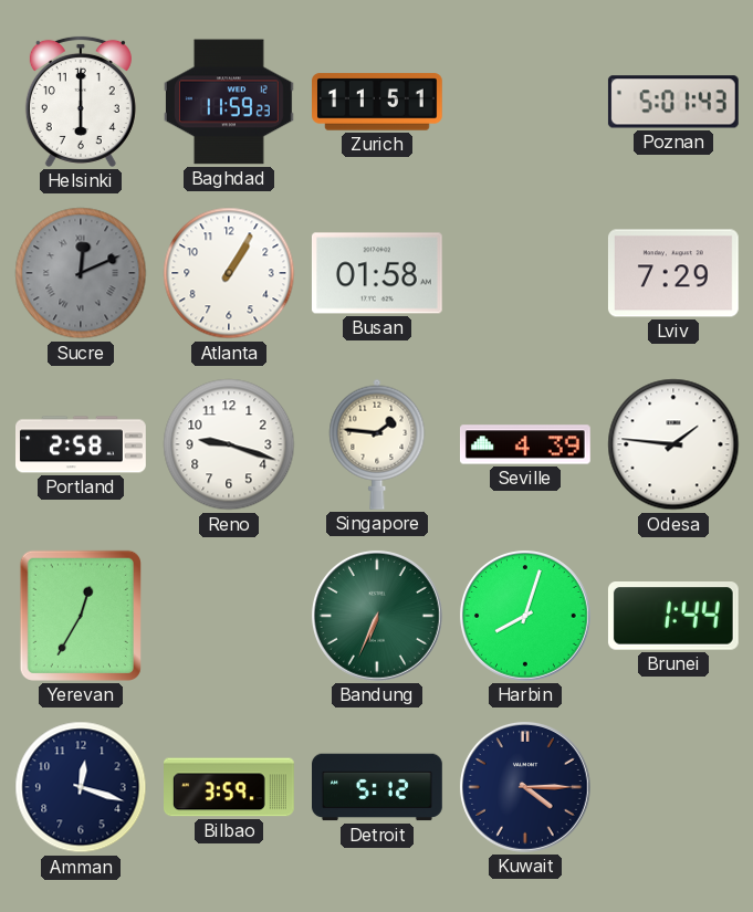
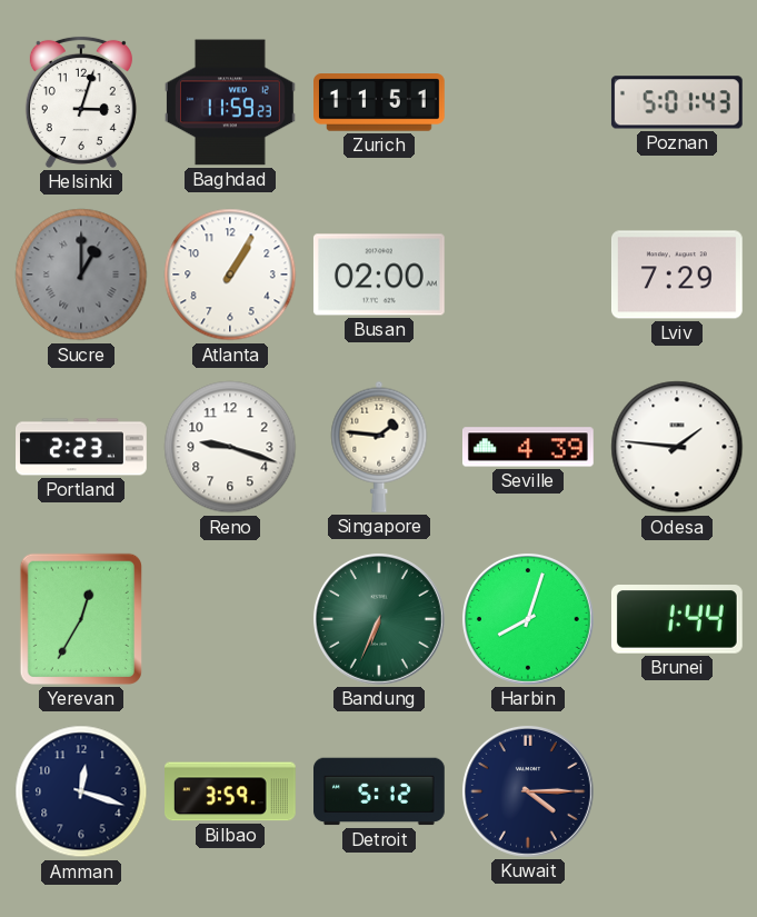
Helsinki: 6:00 -> 3:03
Sucre: 12:11 -> 1:00
Busan: 01:58 -> 02:00
Portland: 2:58 -> 2:23
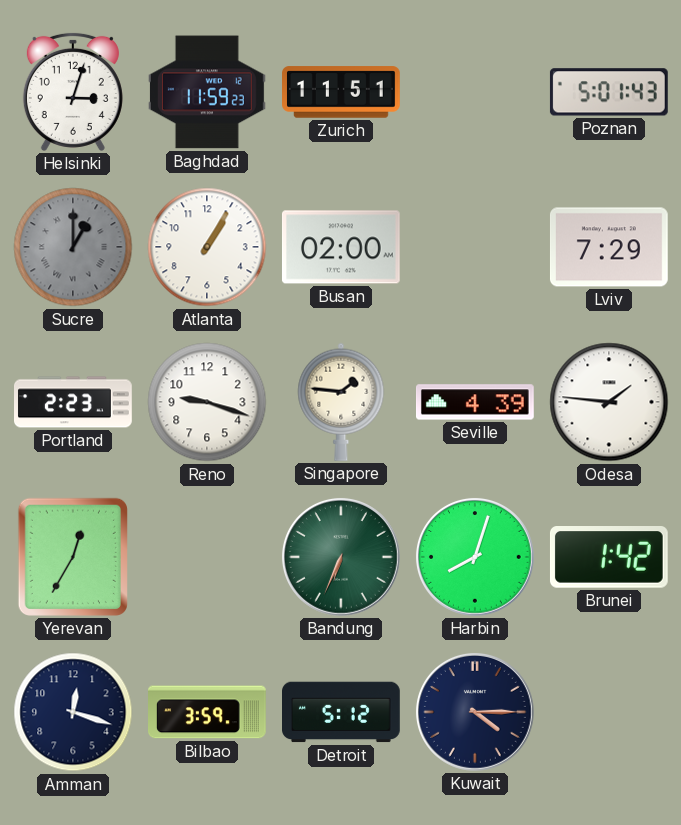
Brunei: 1:44 -> 1:42
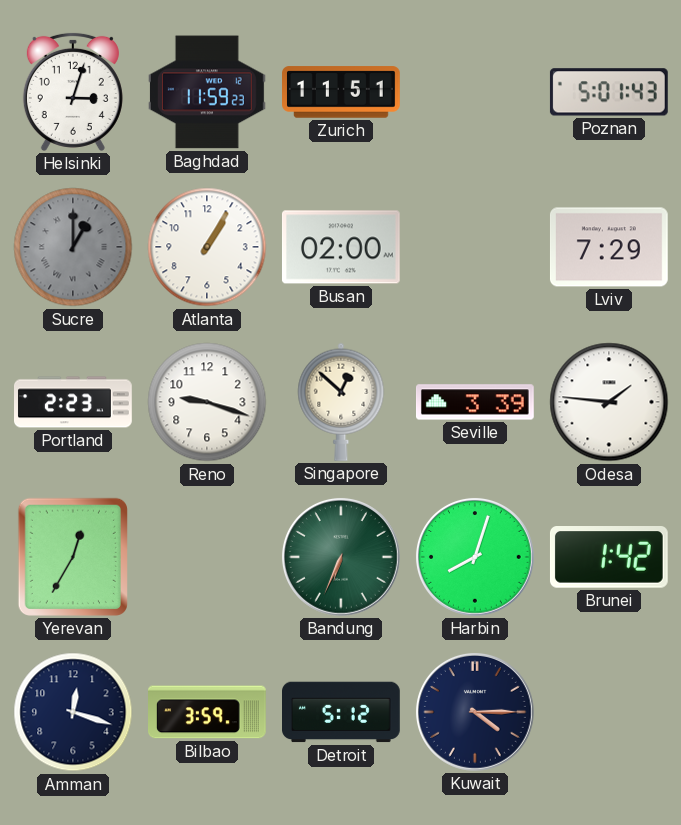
Singapore: 1:46 -> 12:52
Seville: 4:39 -> 3:39
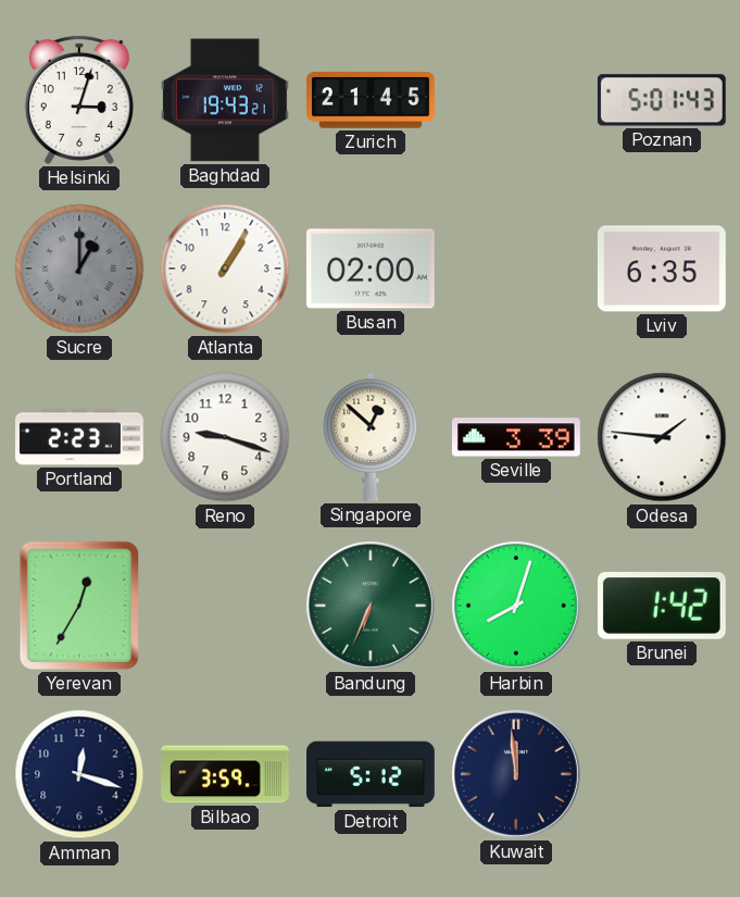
Baghdad: 11:59 -> 19:43
Zurich: 11:51 -> 21:45
Lviv: 7:29 -> 6:35
Kuwait: 4:15 -> 11:59
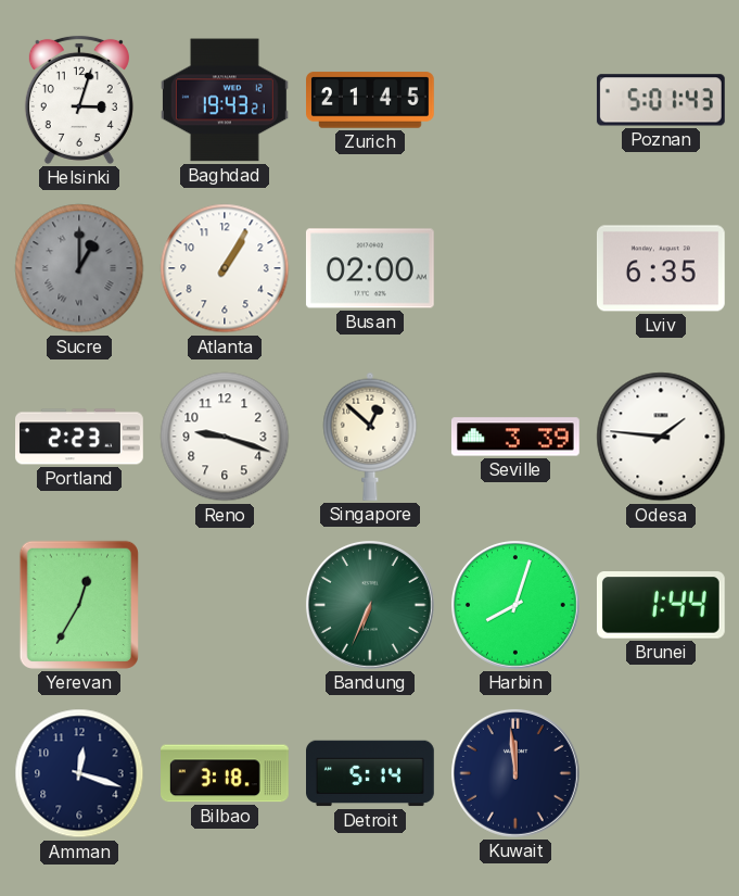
Brunei: 1:42 -> 1:44
Bilbao: 3:59 -> 3:18
Detroit: 5:12 -> 5:14
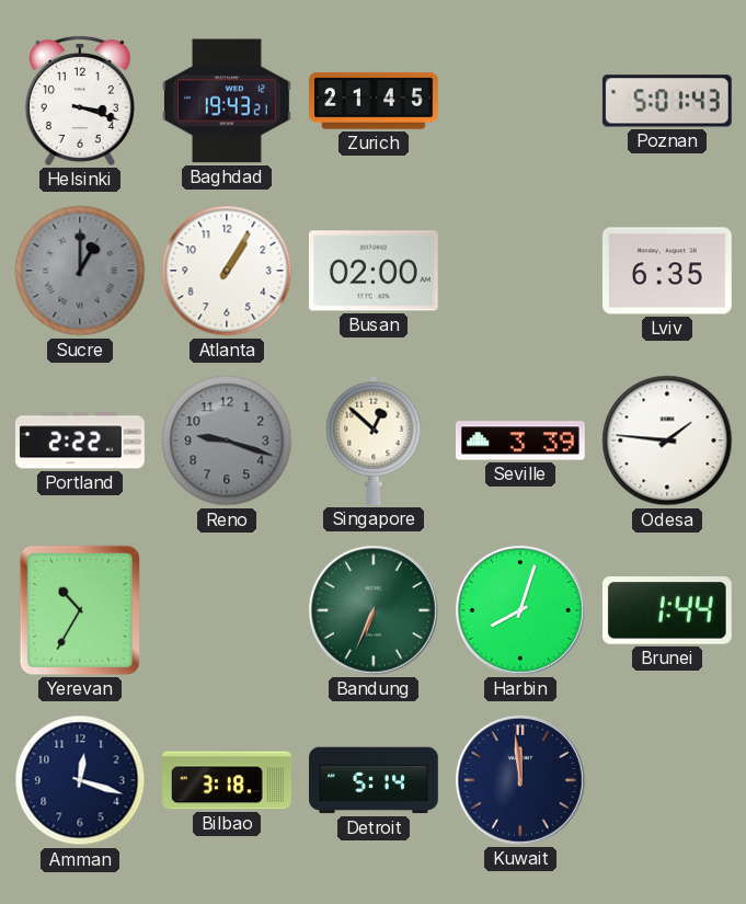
Helsinki: 3:03 -> 3:18
Portland: 2:23 -> 2:22
Reno dial: white -> grey
Yerevan: 12:35 -> 10:35
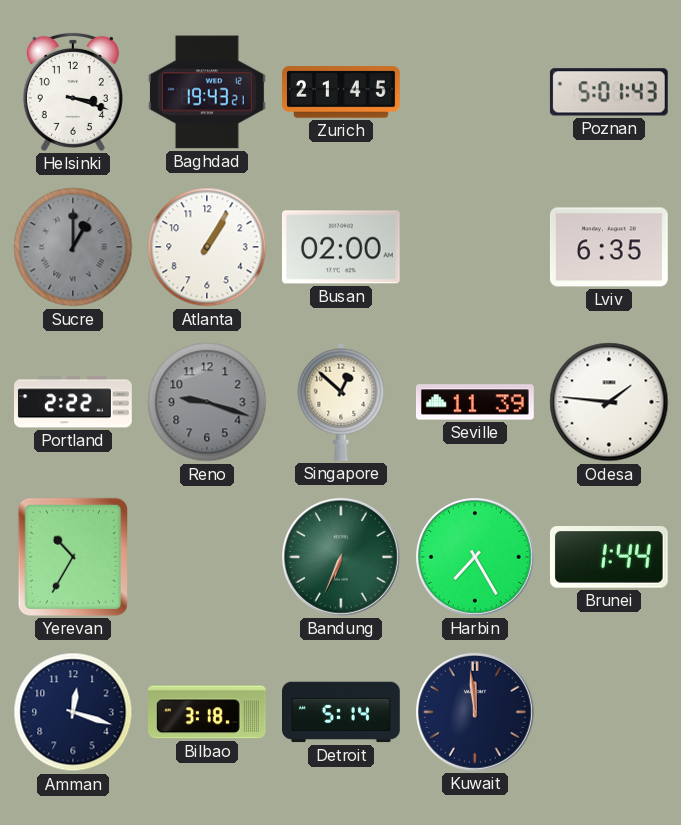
Seville: 3:39 -> 11:39
Harbin: 8:03 -> 7:25
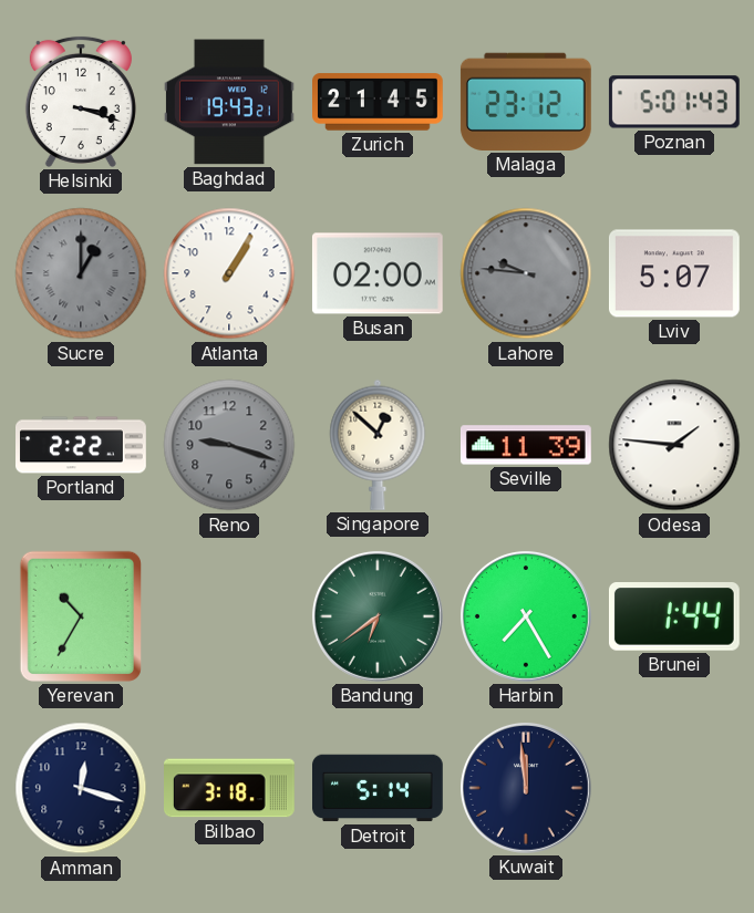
Malaga: none -> 23:12
Lahore: none -> 9:46
Lviv: 6:35 -> 5:07
Bandung: 6:34 -> 6:39
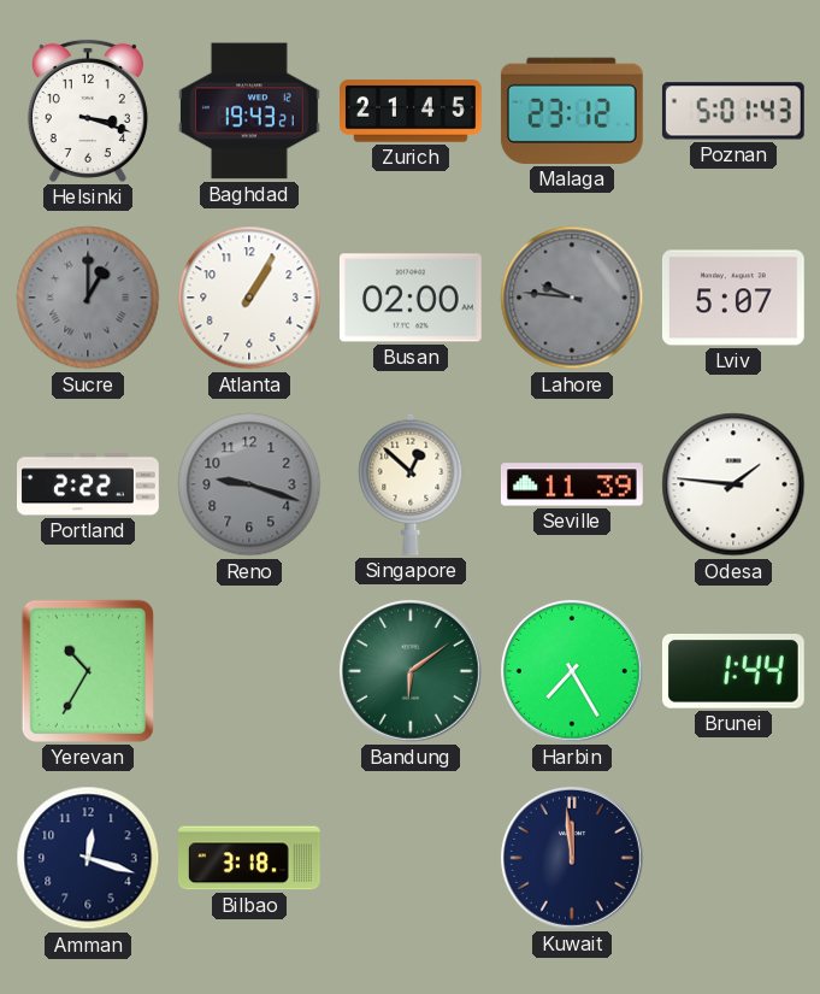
Bandung: 6:39 -> 6:09
Detroit: 5:14 -> none
